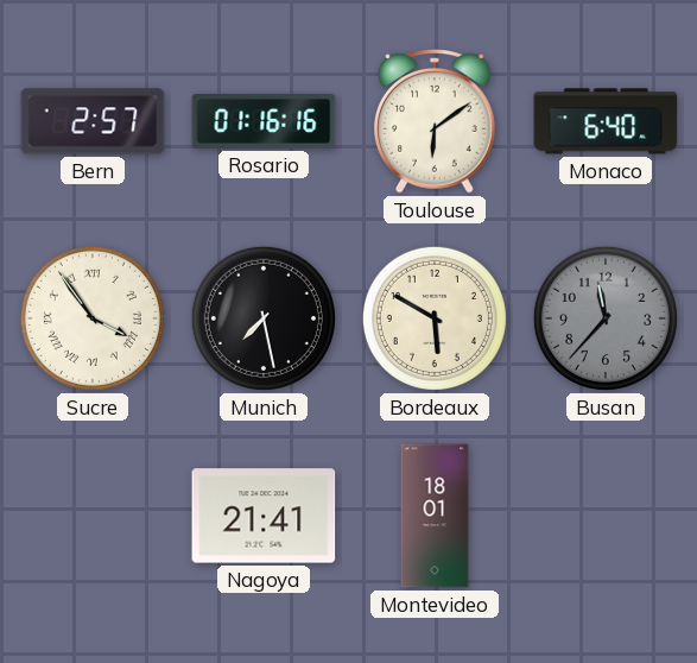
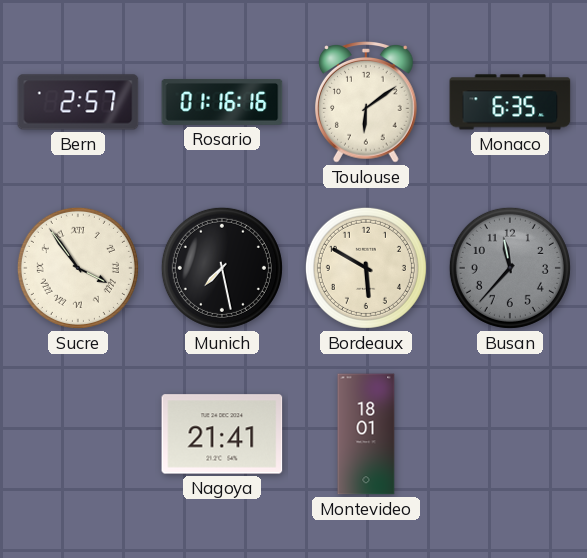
Monaco: 6:40 -> 6:35
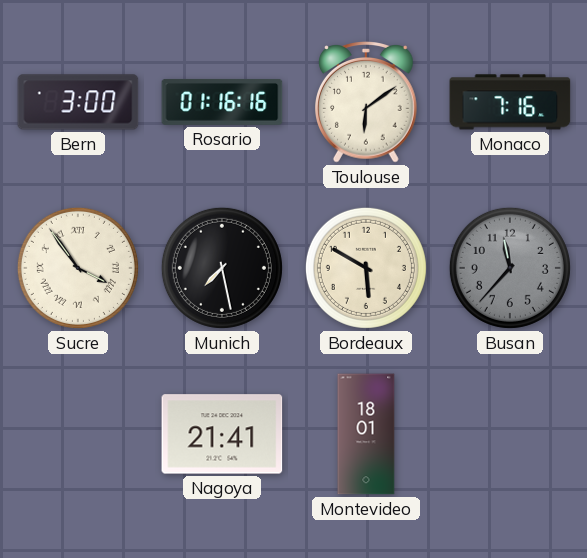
Bern: 2:57 -> 3:00
Monaco: 6:35 -> 7:16
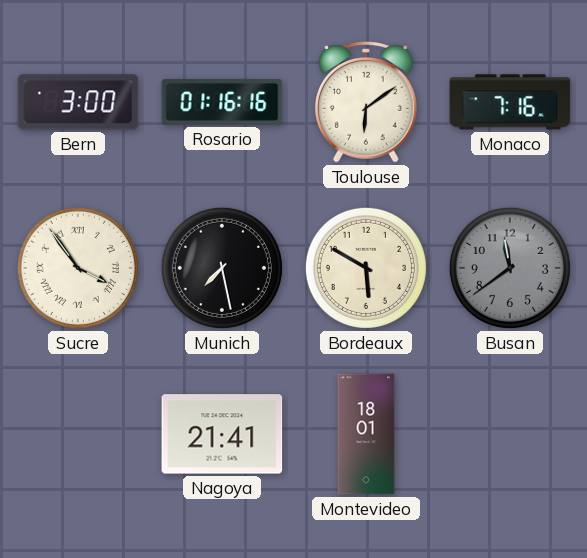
Busan: 11:37 -> 11:39
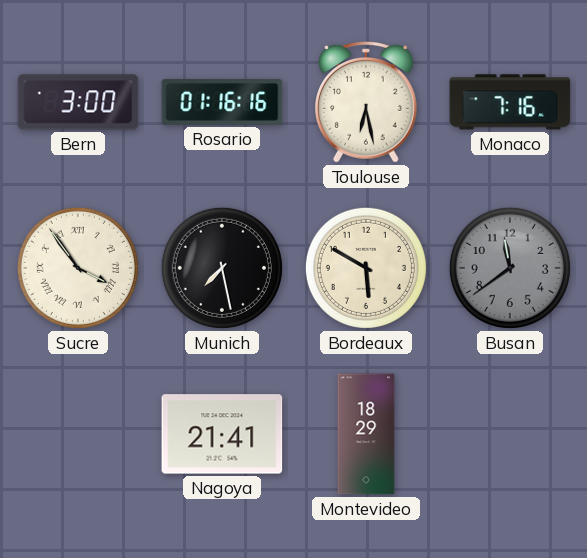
Toulouse: 6:09 -> 6:28
Montevideo: 18:01 -> 18:29
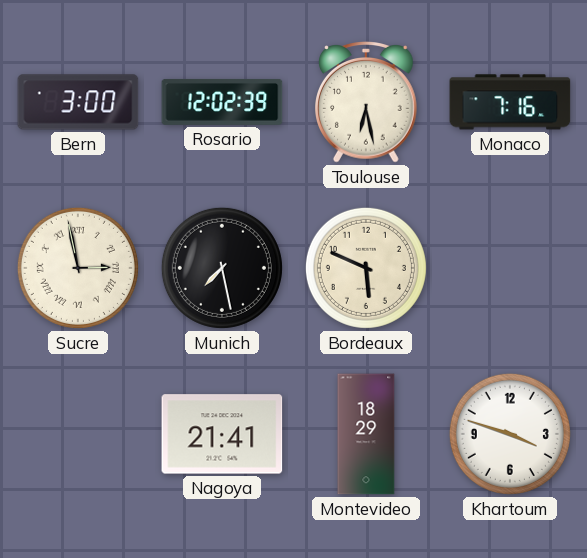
Rosario: 01:16 -> 12:02
Sucre: 3:54 -> 2:58
Bordeaux: 5:50 -> 5:49
Busan: 11:39 -> none
Khartoum: none -> 3:48
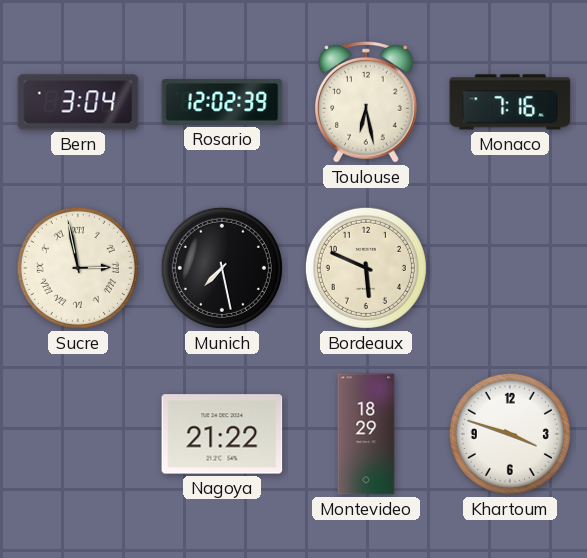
Bern: 3:00 -> 3:04
Nagoya: 21:41 -> 21:22
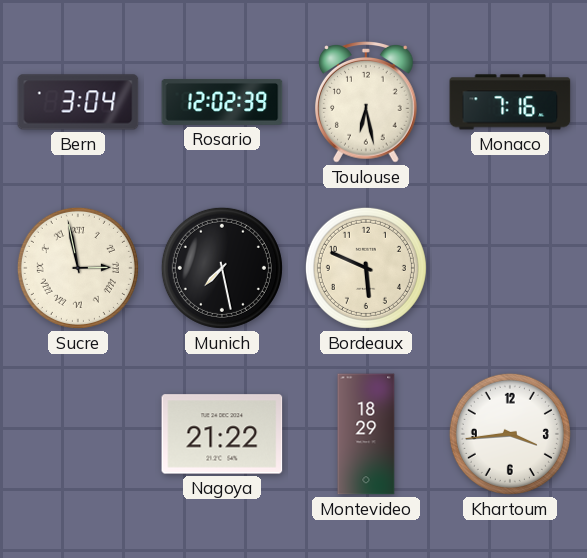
Khartoum: 3:48 -> 3:44
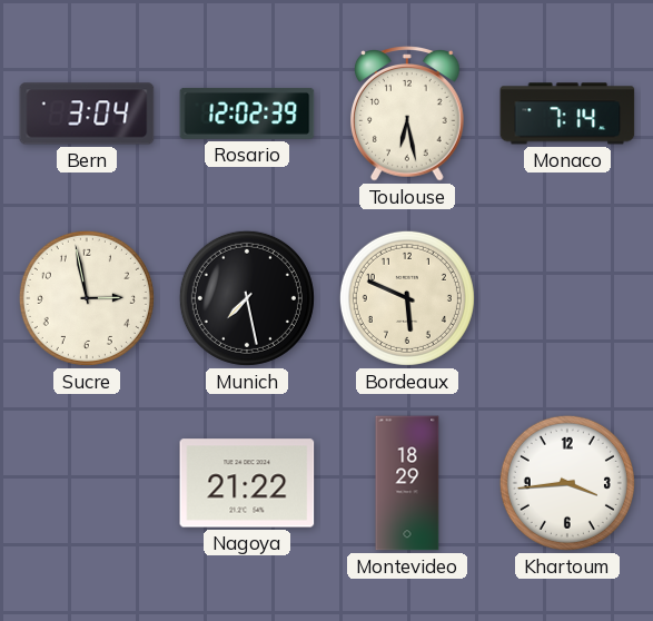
Monaco: 7:16 -> 7:14
Sucre numerals: Roman -> Arabic
